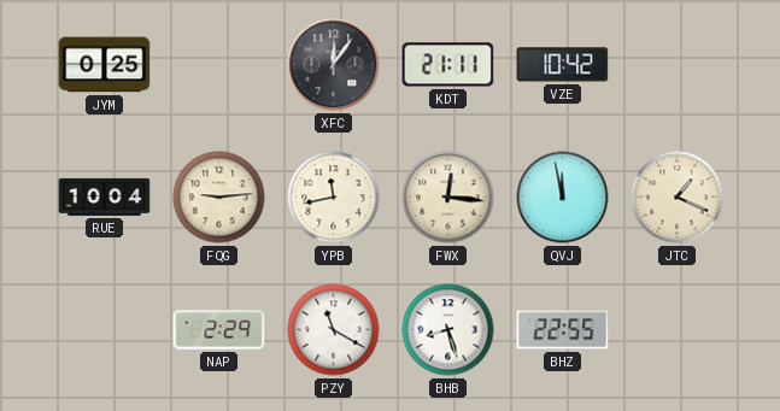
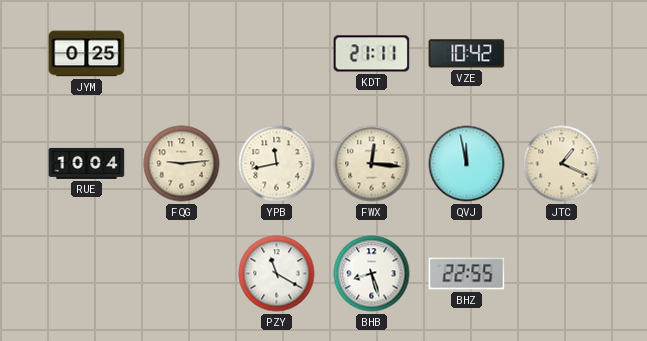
XFC: 12:06 -> none
NAP: 2:29 -> none
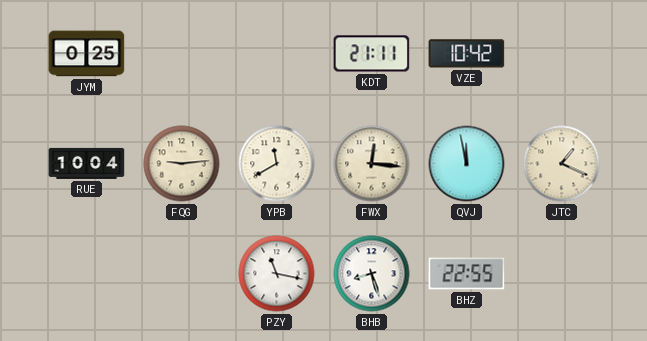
YPB: 11:43 -> 11:40
PZY: 11:20 -> 11:17
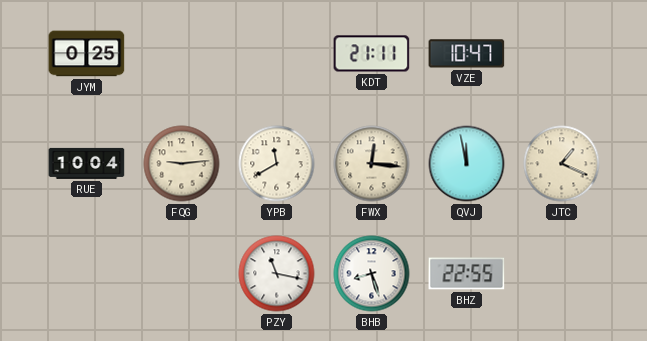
VZE: 10:42 -> 10:47
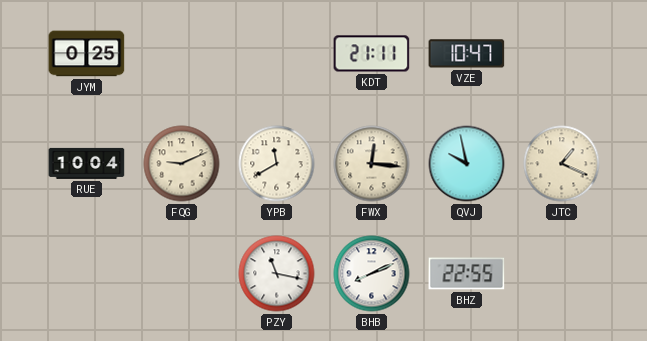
FQG: 9:14 -> 9:11
QVJ: 11:58 -> 9:58
BHB: 8:27 -> 8:11
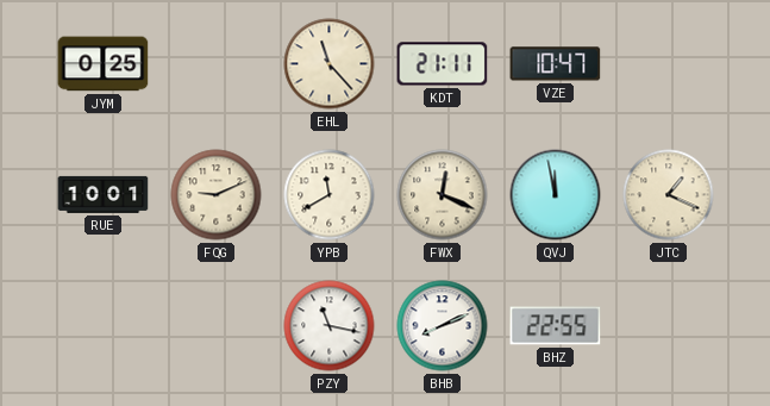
EHL: none -> 11:23
RUE: 10:04 -> 10:01
FWX: 12:16 -> 12:19
QVJ: 9:58 -> 11:58
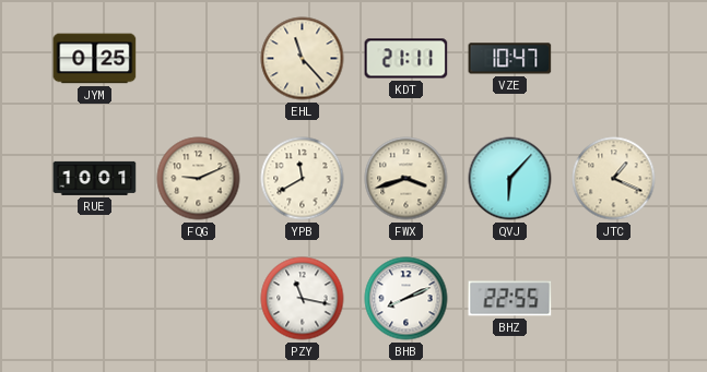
FWX: 12:19 -> 3:42
QVJ: 11:58 -> 6:07
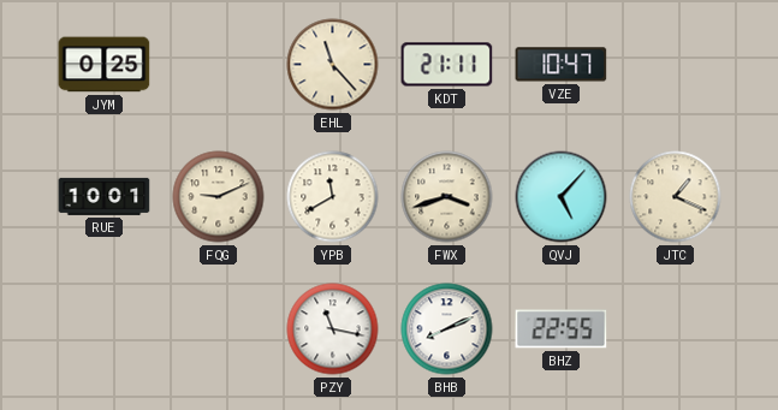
QVJ: 6:07 -> 5:07
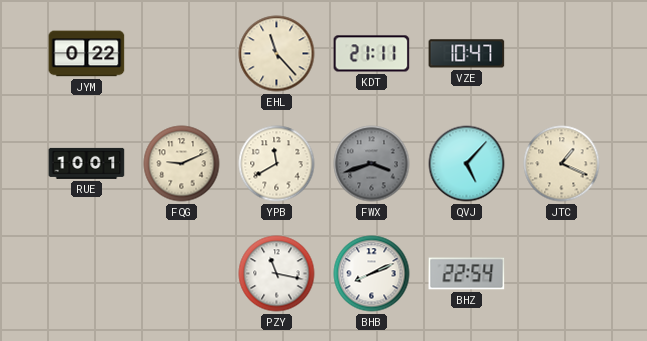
JYM: 0:25 -> 0:22
FWX dial: cream -> grey
BHZ: 22:55 -> 22:54
